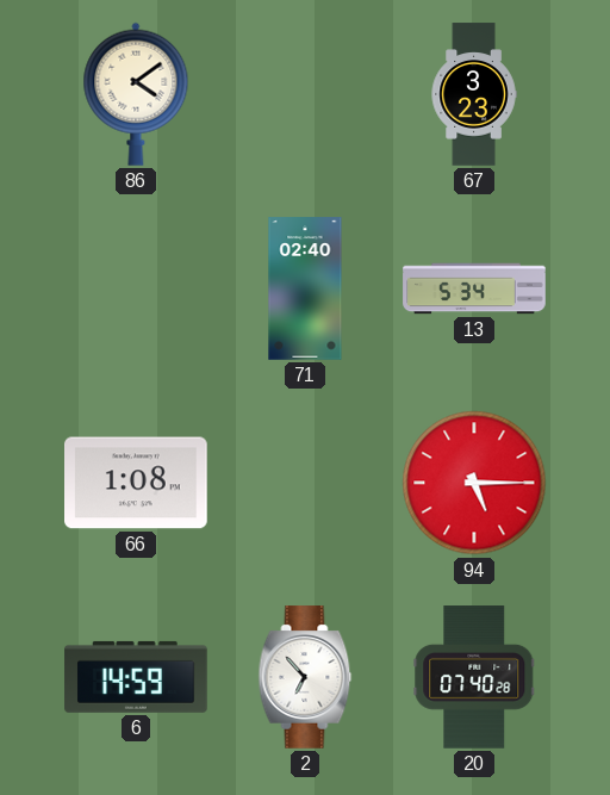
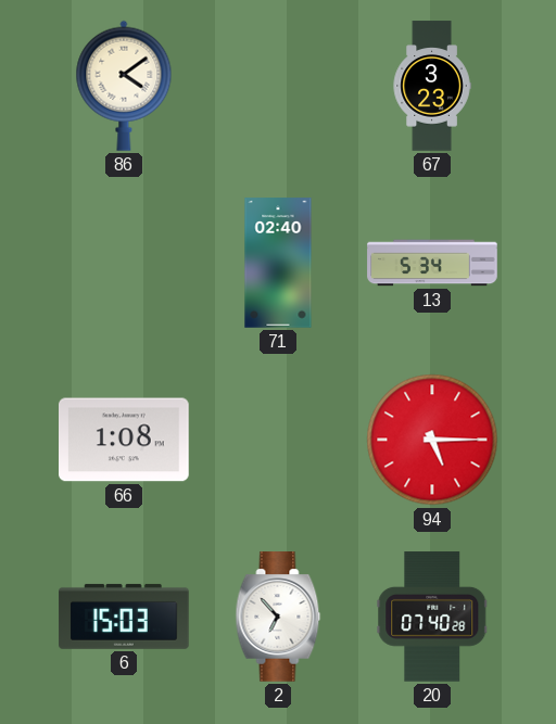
6: 14:59 -> 15:03
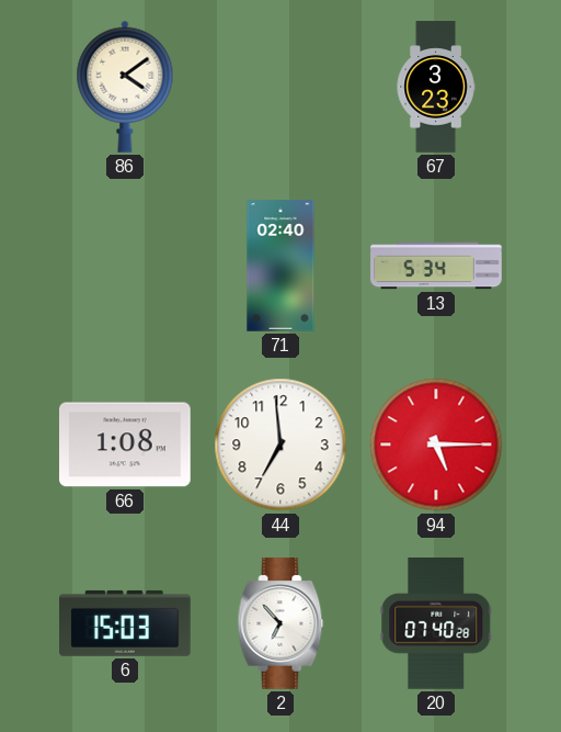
44: none -> 6:59
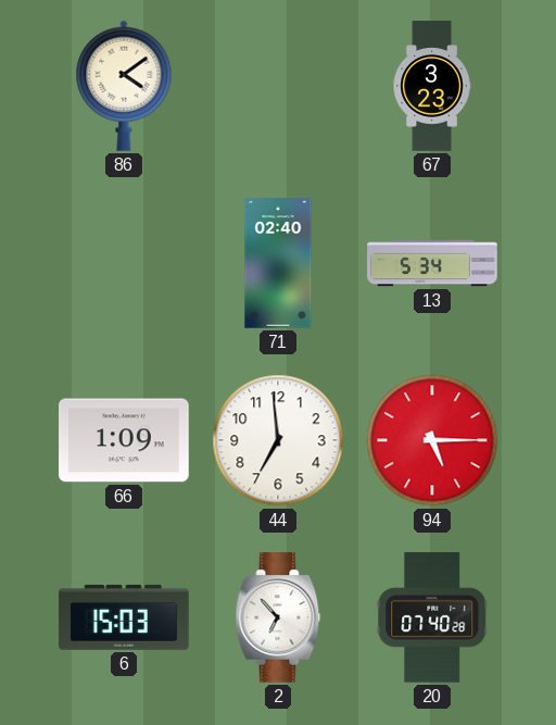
66: 1:08 -> 1:09
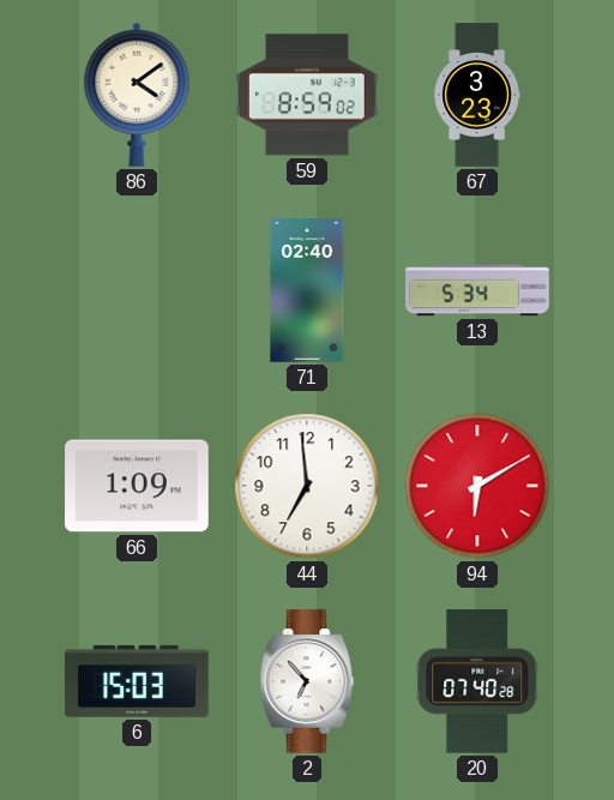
59: none -> 8:59
94: 5:15 -> 6:10
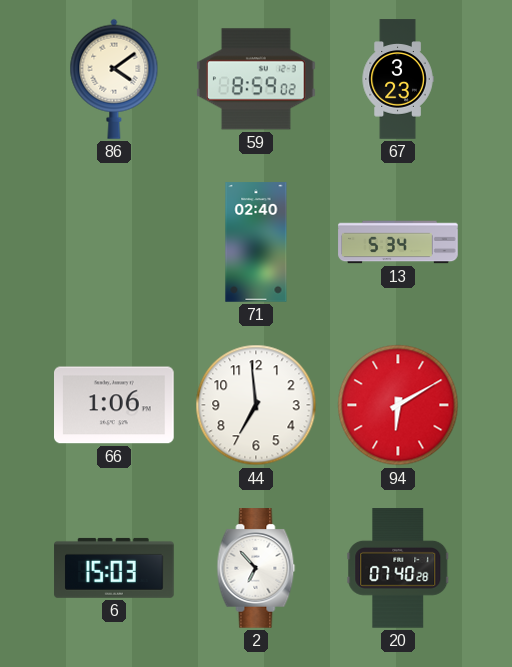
66: 1:09 -> 1:06
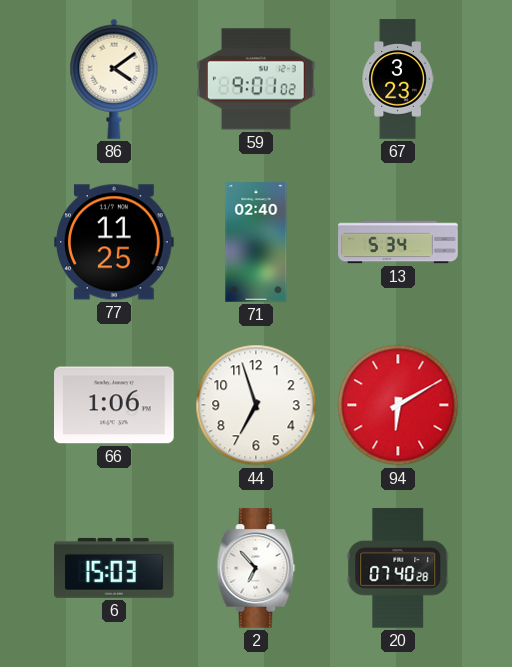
59: 8:59 -> 9:01
77: none -> 11:25
44: 6:59 -> 6:57
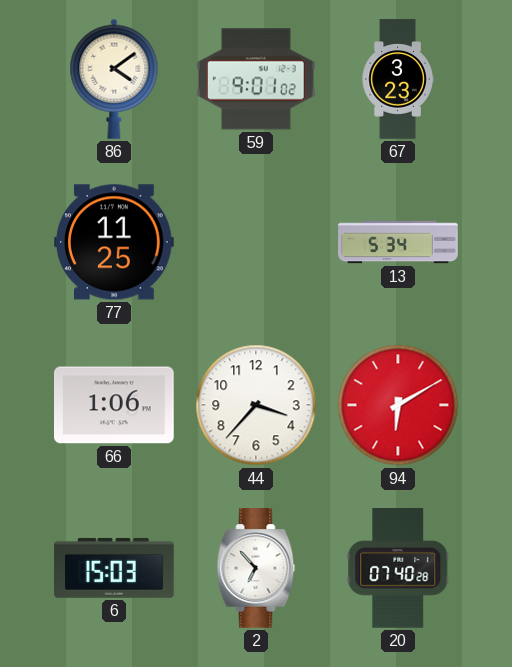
71: 02:40 -> none
44: 6:57 -> 3:37
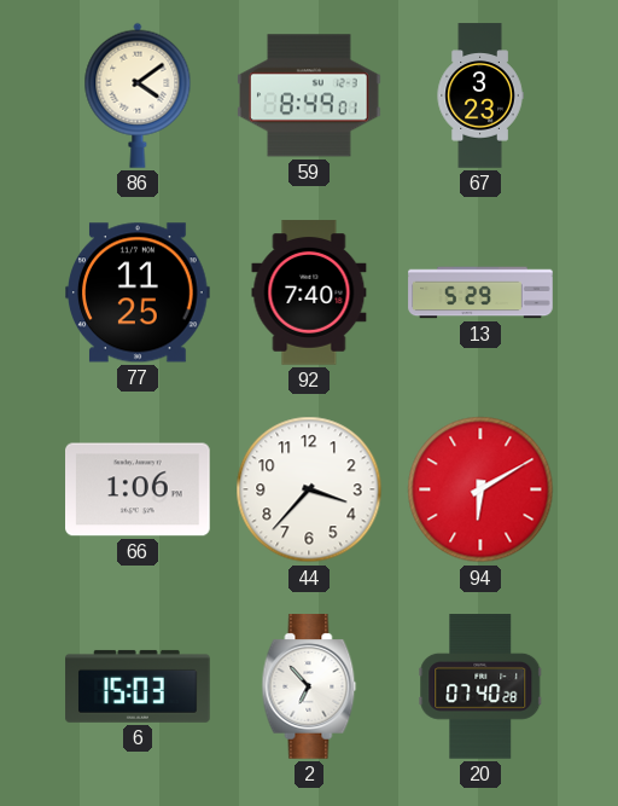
59: 9:01 -> 8:49
92: none -> 7:40
13: 5:34 -> 5:29
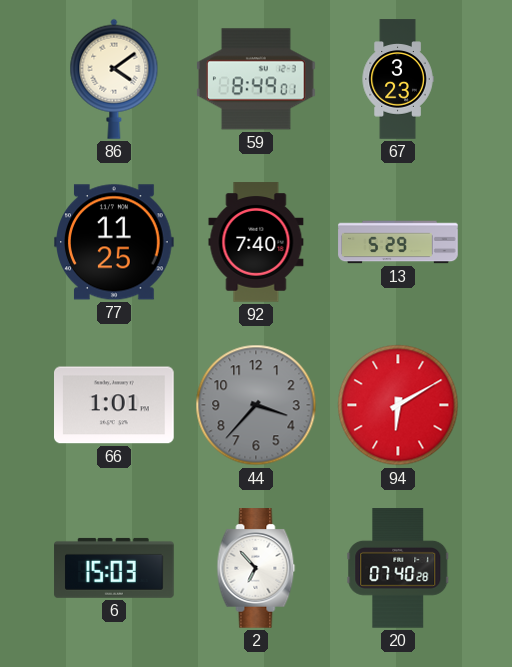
66: 1:06 -> 1:01
44 dial: white -> grey
